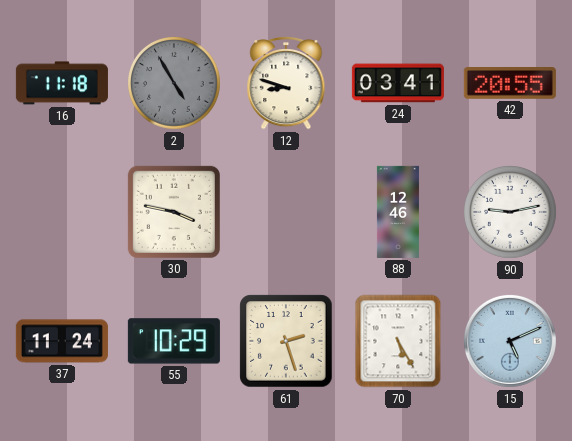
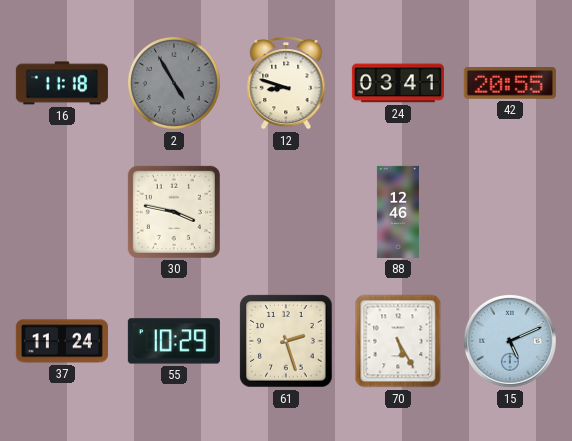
90: 9:13 -> none
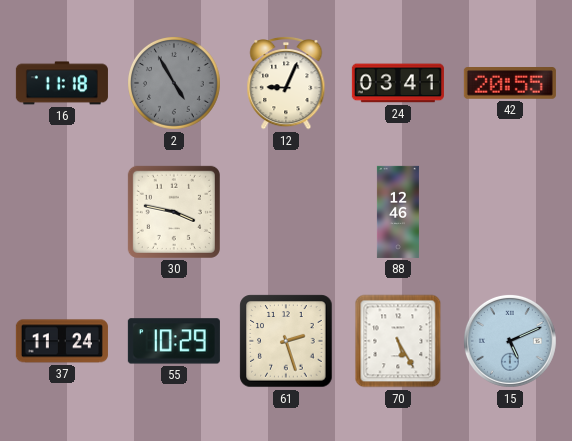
12: 8:48 -> 9:04
